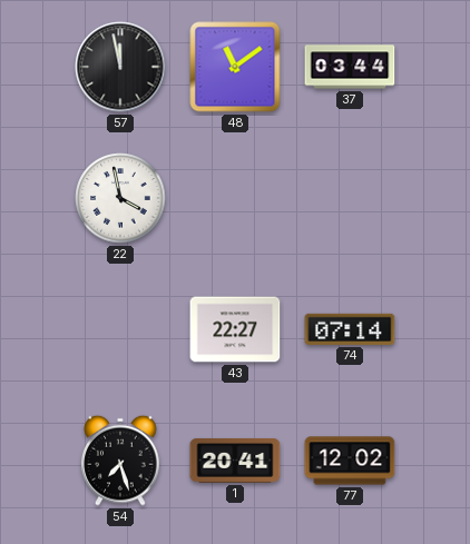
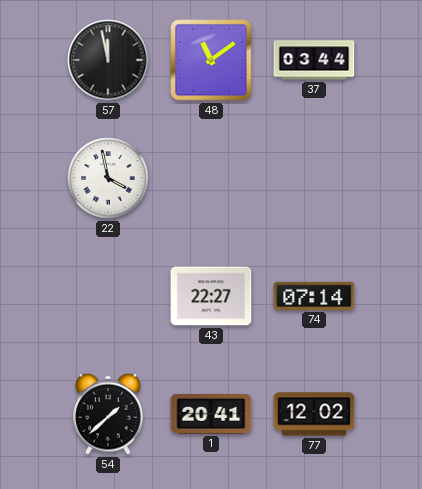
54: 7:27 -> 1:38
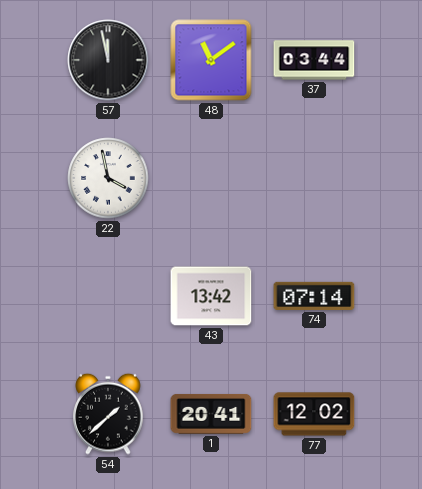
43: 22:27 -> 13:42
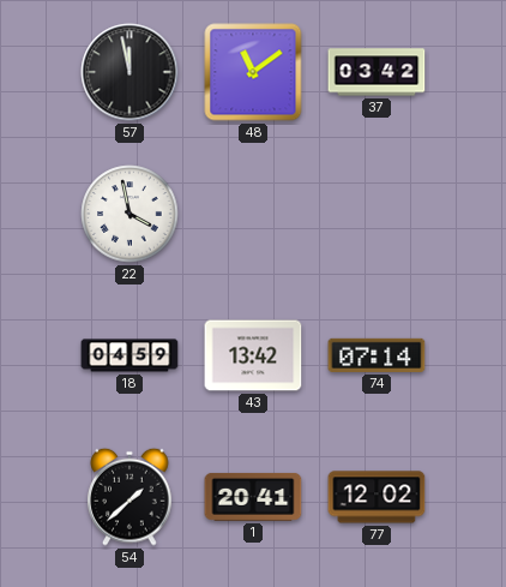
37: 03:44 -> 03:42
18: none -> 04:59
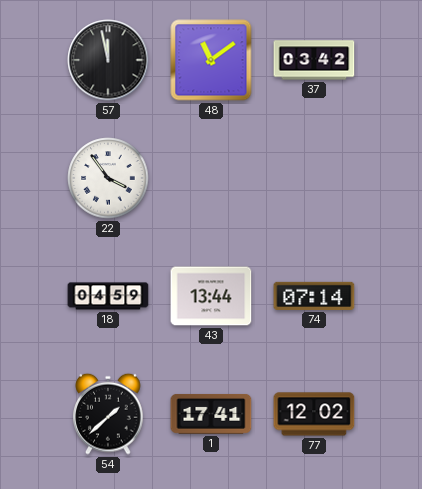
22: 3:58 -> 3:54
43: 13:42 -> 13:44
1: 20:41 -> 17:41
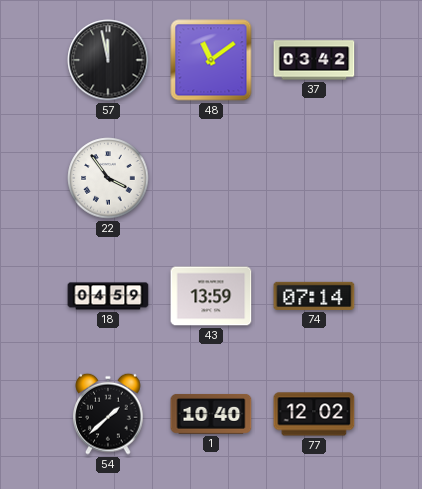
43: 13:44 -> 13:59
1: 17:41 -> 10:40
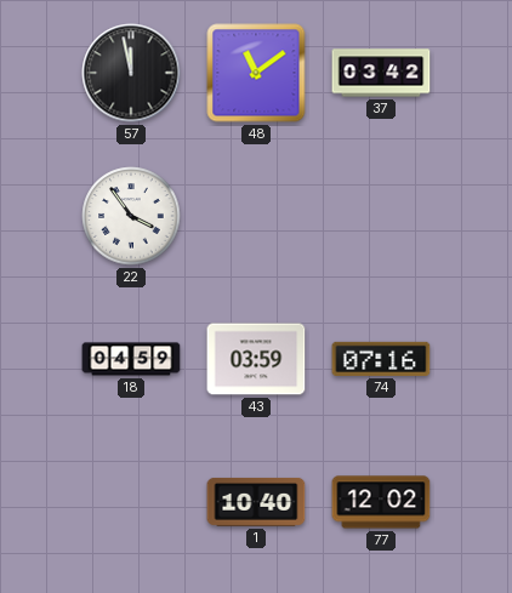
43: 13:59 -> 03:59
74: 07:14 -> 07:16
54: 1:38 -> none
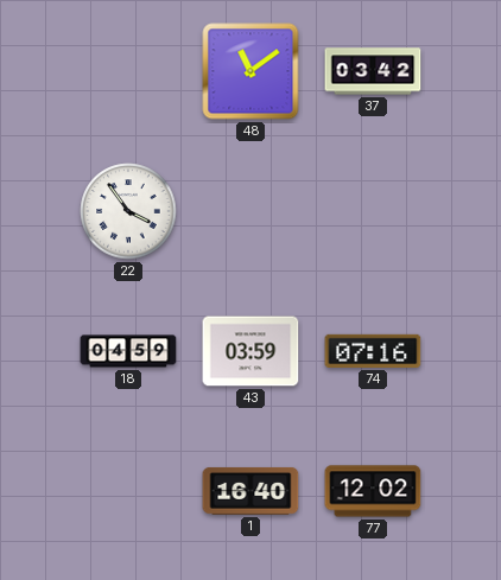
57: 11:58 -> none
1: 10:40 -> 16:40
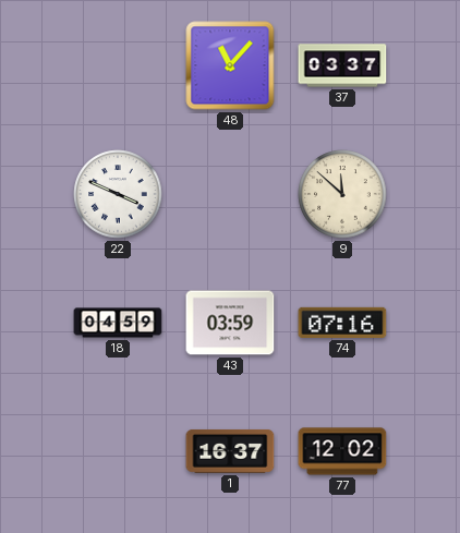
48: 11:09 -> 11:07
37: 03:42 -> 03:37
22: 3:54 -> 3:49
9: none -> 11:52
1: 16:40 -> 16:37
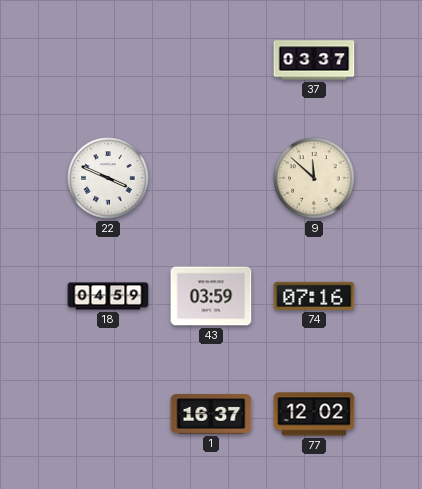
48: 11:07 -> none
